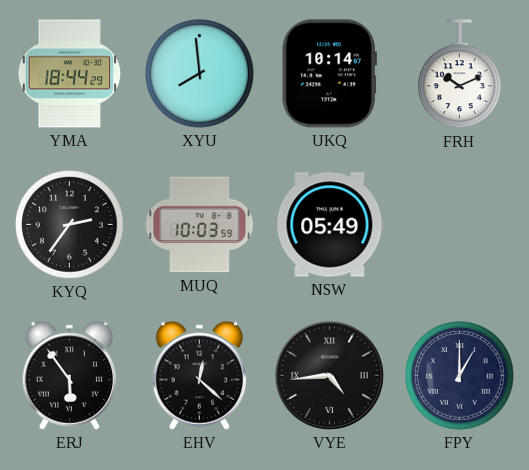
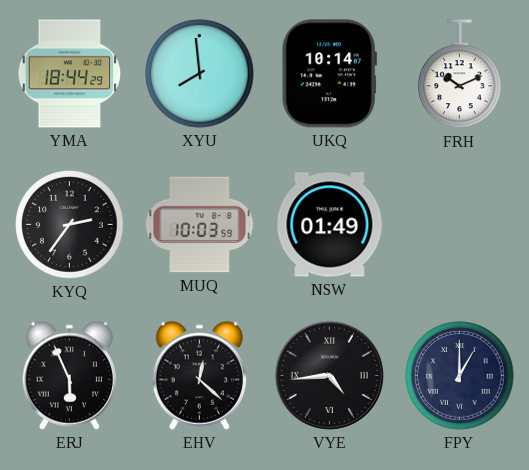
NSW: 05:49 -> 01:49
ERJ: 5:54 -> 5:56
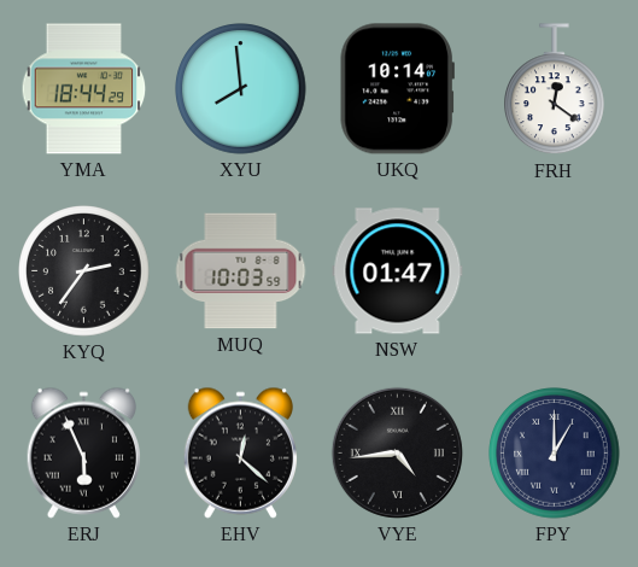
FRH: 10:11 -> 12:21
NSW: 01:49 -> 01:47
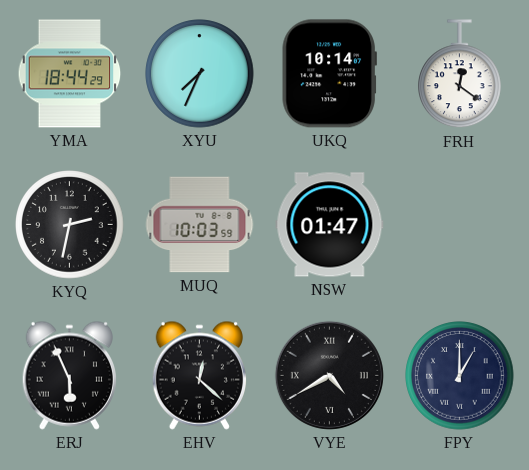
XYU: 7:59 -> 7:34
KYQ: 2:36 -> 2:32
VYE: 4:44 -> 4:40
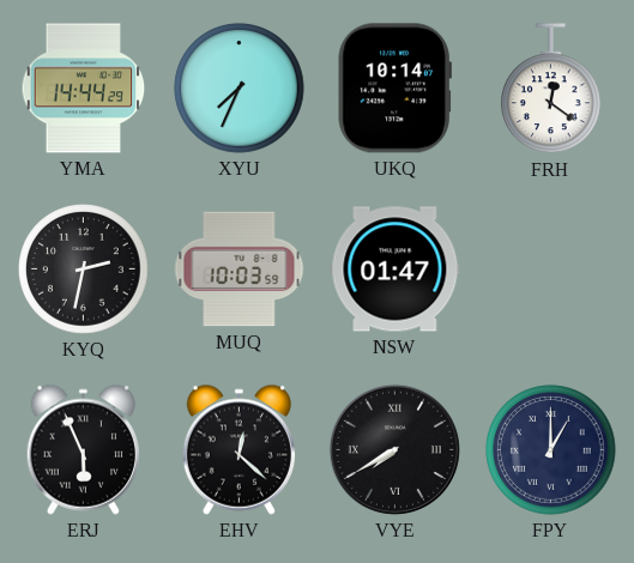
YMA: 18:44 -> 14:44
VYE: 4:40 -> 7:40
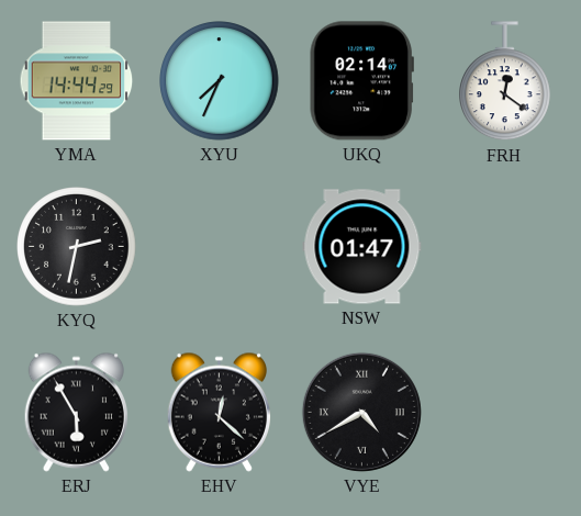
UKQ: 10:14 -> 02:14
MUQ: 10:03 -> none
ERJ: 5:56 -> 5:55
VYE: 7:40 -> 4:40
FPY: 1:00 -> none
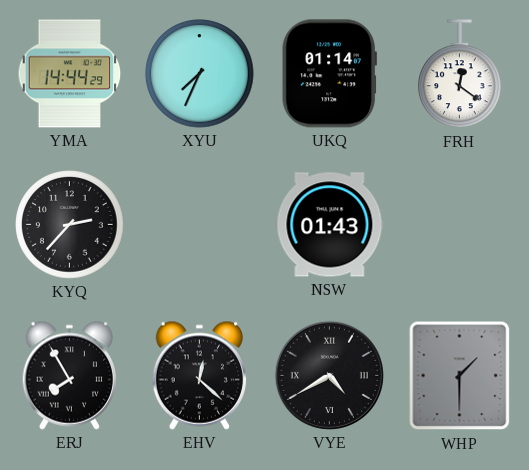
UKQ: 02:14 -> 01:14
KYQ: 2:32 -> 2:37
NSW: 01:47 -> 01:43
ERJ: 5:55 -> 7:55
WHP: none -> 1:30
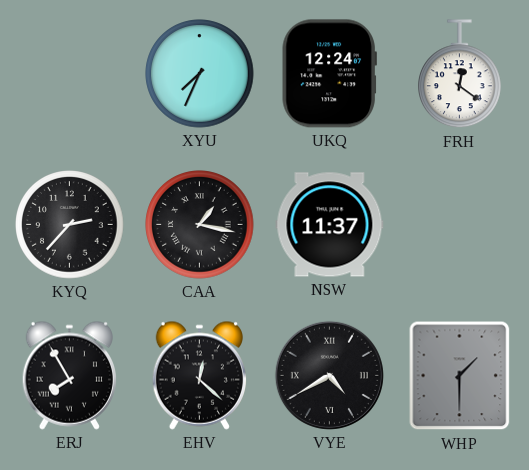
YMA: 14:44 -> none
UKQ: 01:14 -> 12:24
CAA: none -> 1:17
NSW: 01:43 -> 11:37
